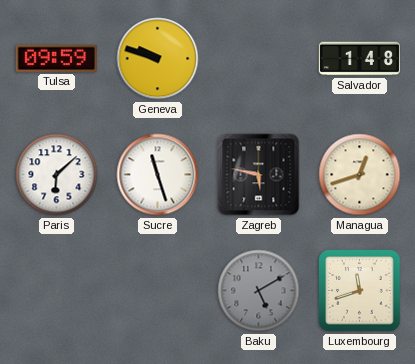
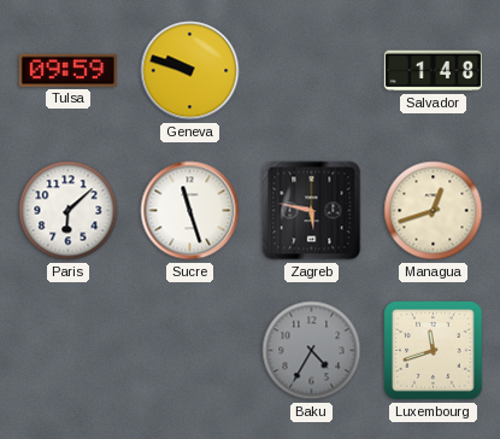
Baku: 5:10 -> 4:35
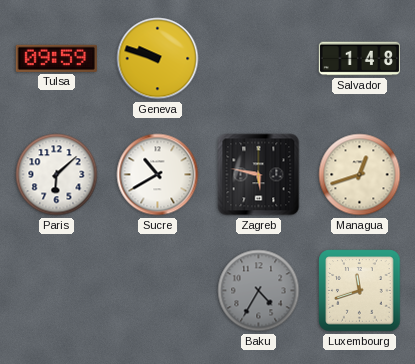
Sucre: 11:27 -> 10:40
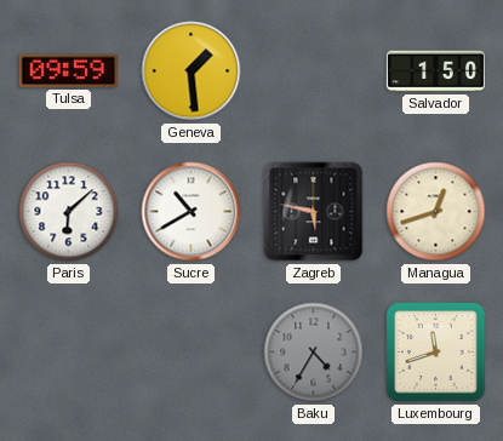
Geneva: 9:48 -> 1:29
Salvador: 1:48 -> 1:50
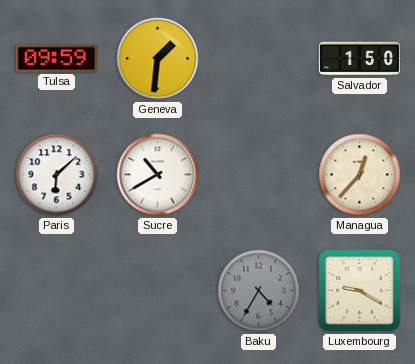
Geneva: 1:29 -> 1:31
Zagreb: 5:47 -> none
Managua: 12:42 -> 12:37
Luxembourg: 11:42 -> 9:20
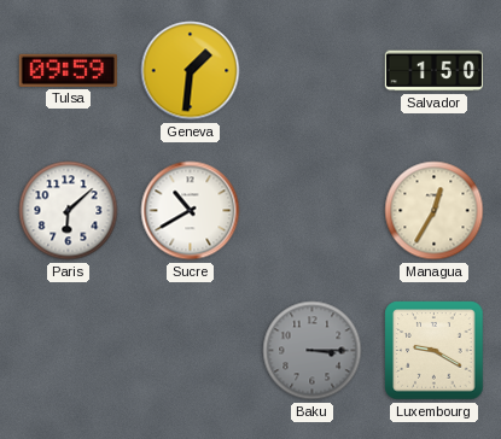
Managua: 12:37 -> 12:35
Baku: 4:35 -> 3:15
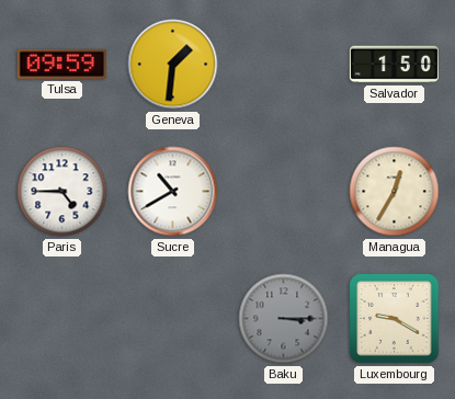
Paris: 6:08 -> 4:45
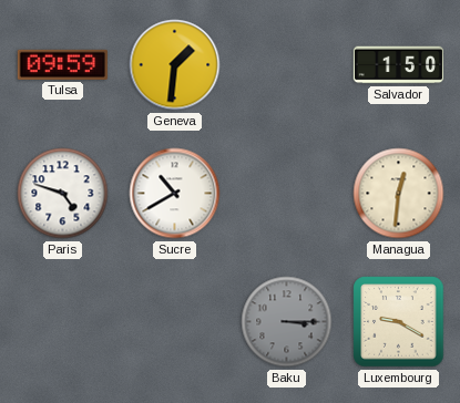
Paris: 4:45 -> 4:48
Managua: 12:35 -> 12:31
